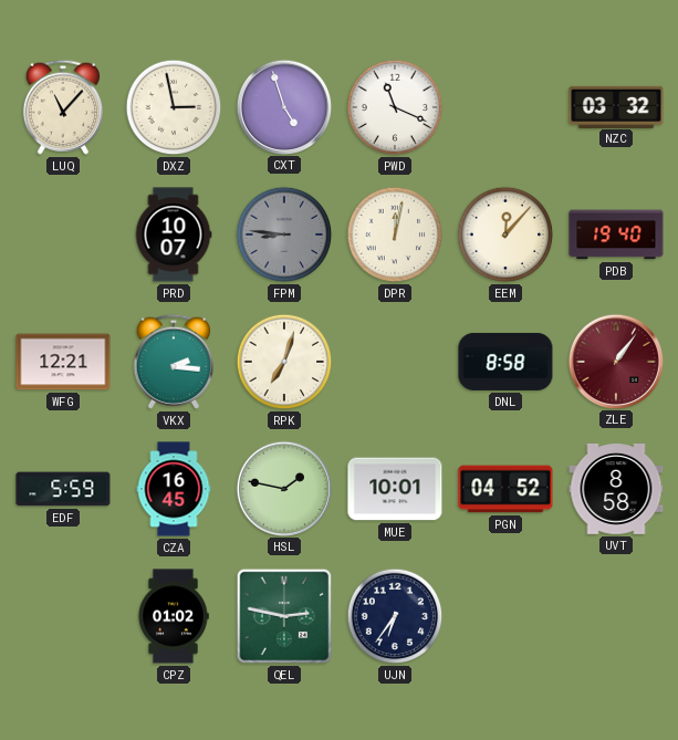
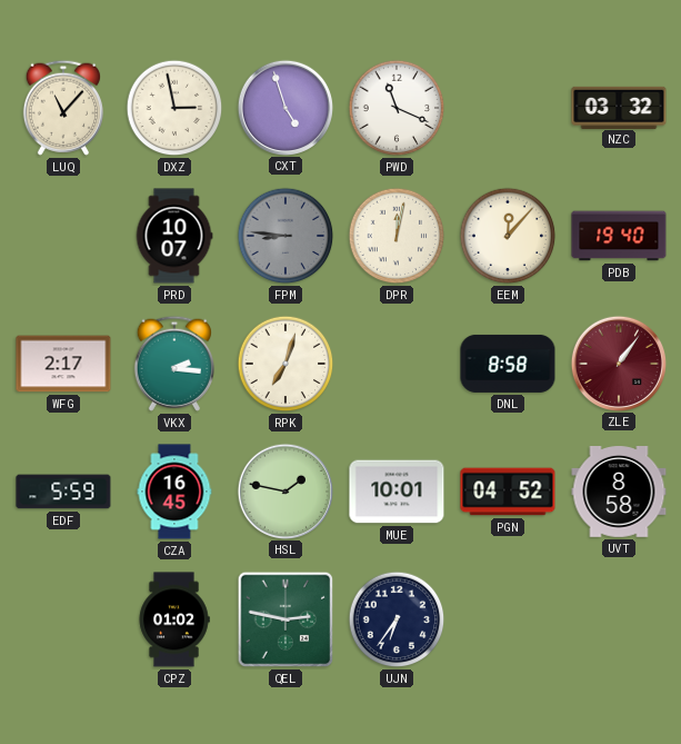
WFG: 12:21 -> 2:17
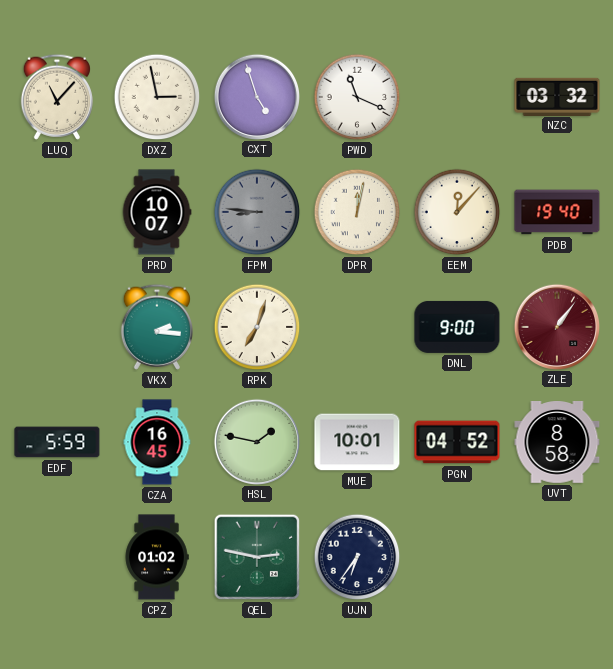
WFG: 2:17 -> none
DNL: 8:58 -> 9:00
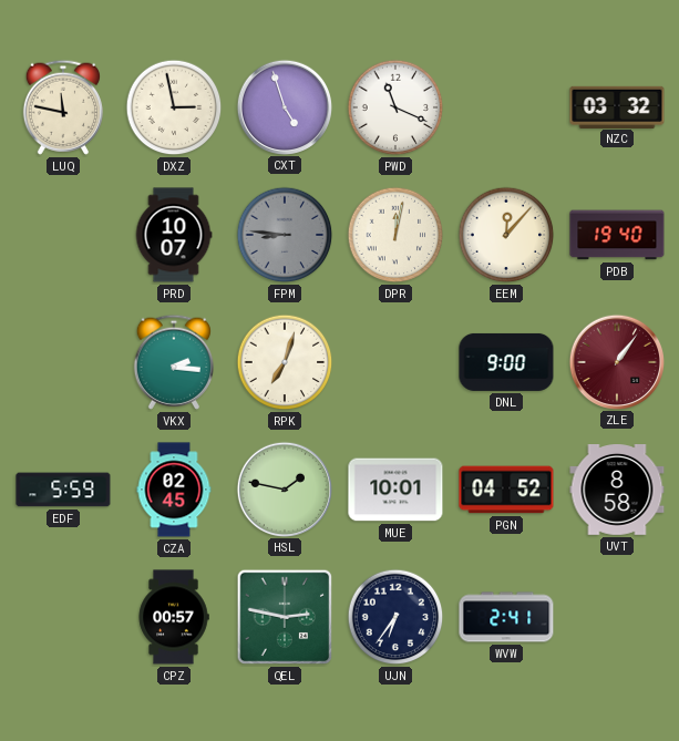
LUQ: 11:07 -> 11:47
CZA: 16:45 -> 02:45
CPZ: 01:02 -> 00:57
WVW: none -> 2:41
